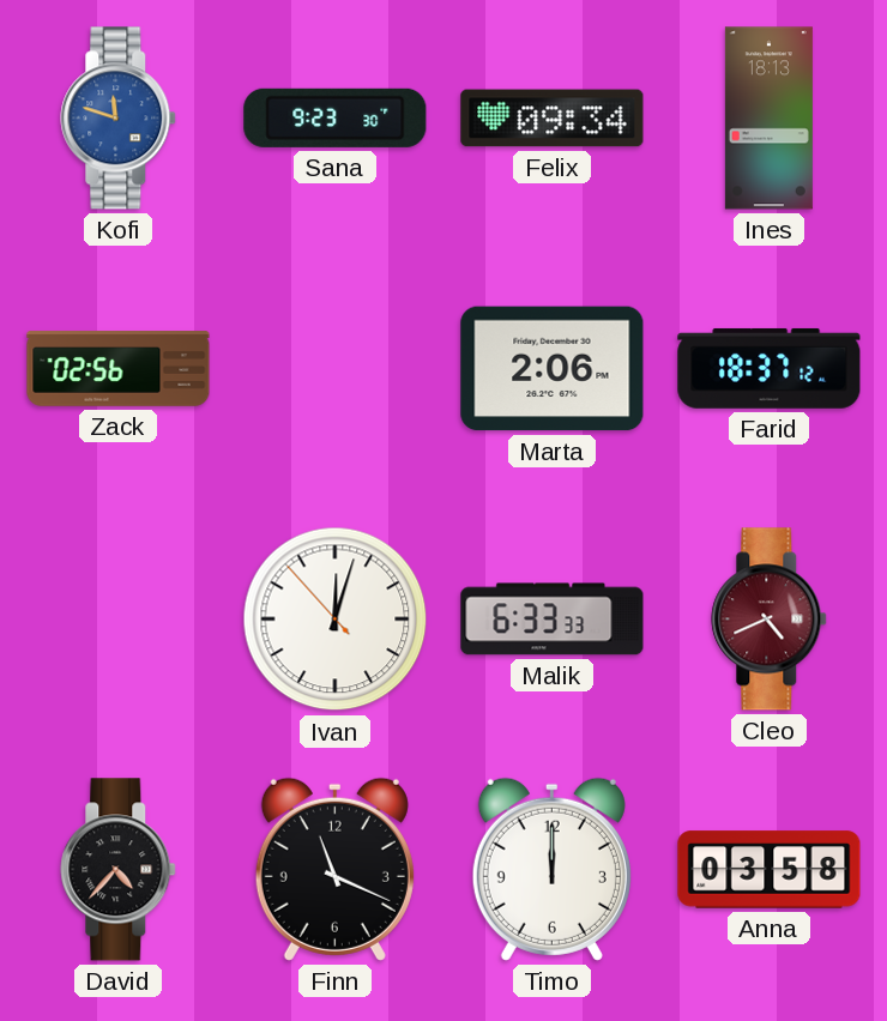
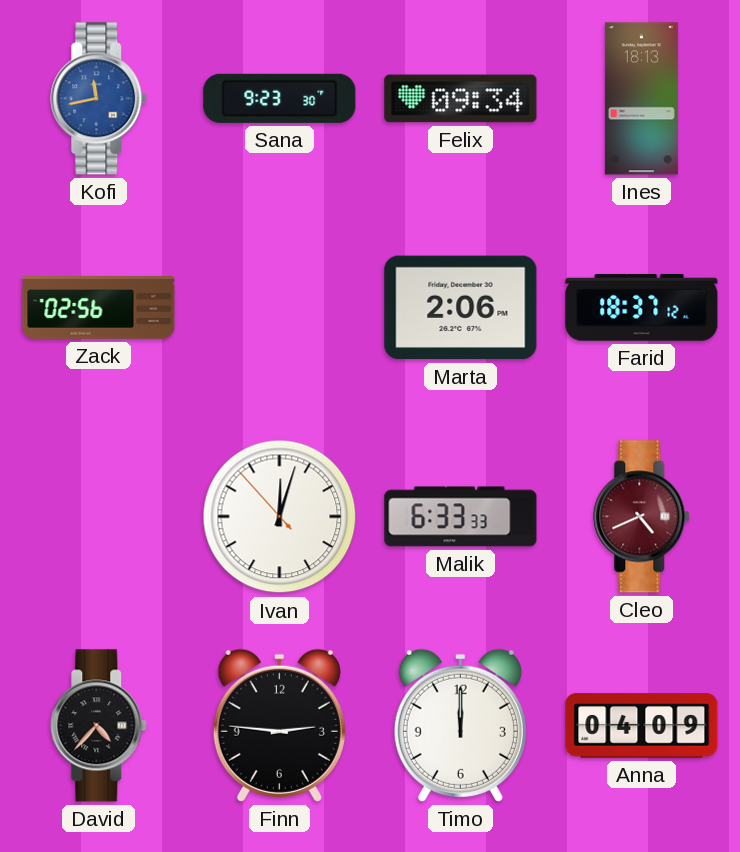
Kofi: 11:48 -> 11:43
Finn: 11:19 -> 2:46
Anna: 03:58 -> 04:09
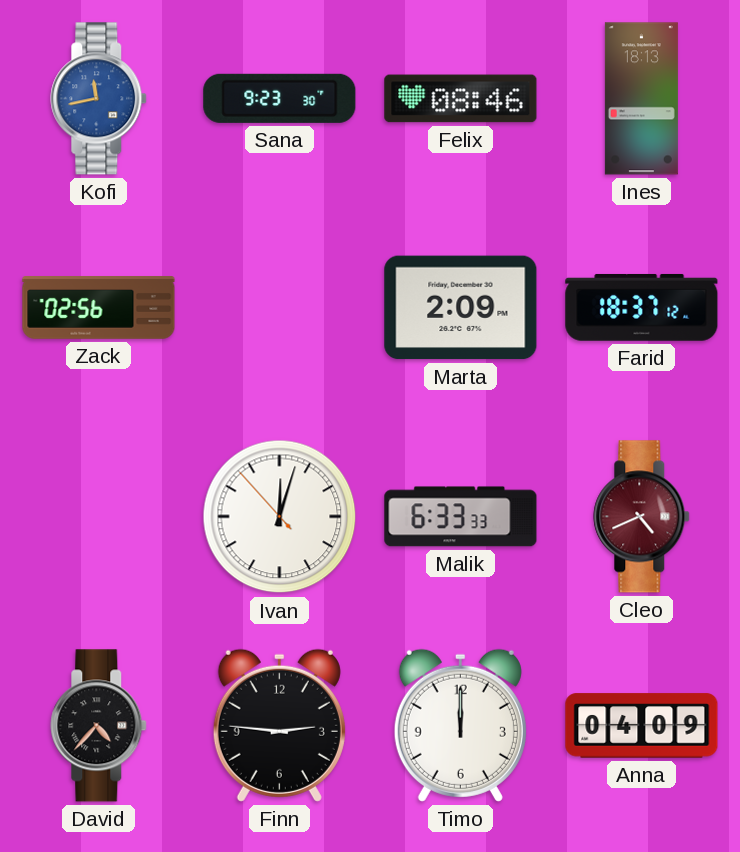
Felix: 09:34 -> 08:46
Marta: 2:06 -> 2:09
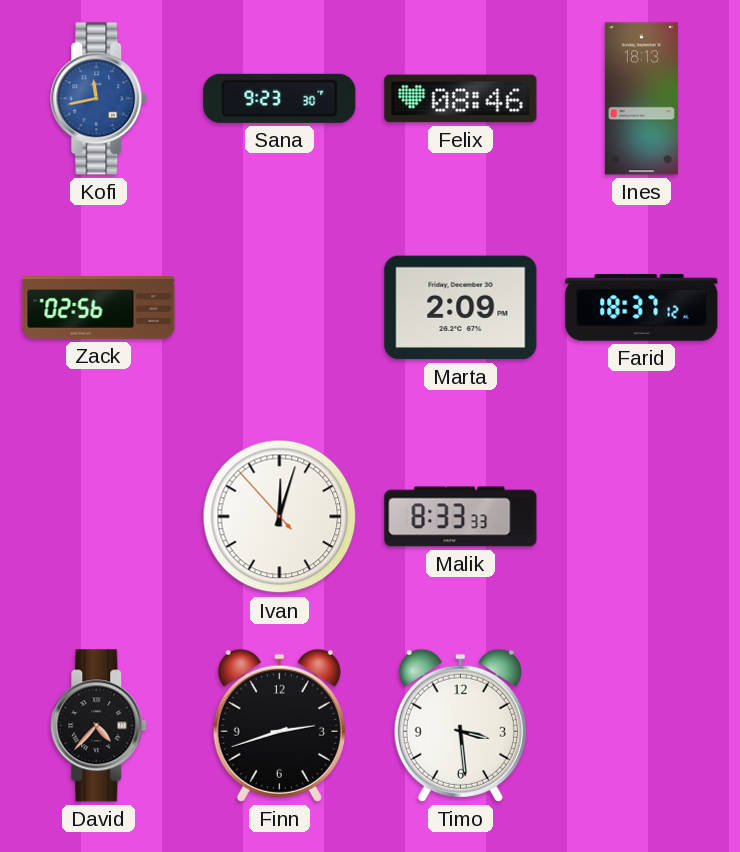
Malik: 6:33 -> 8:33
Cleo: 4:41 -> none
Finn: 2:46 -> 2:42
Timo: 12:00 -> 3:29
Anna: 04:09 -> none
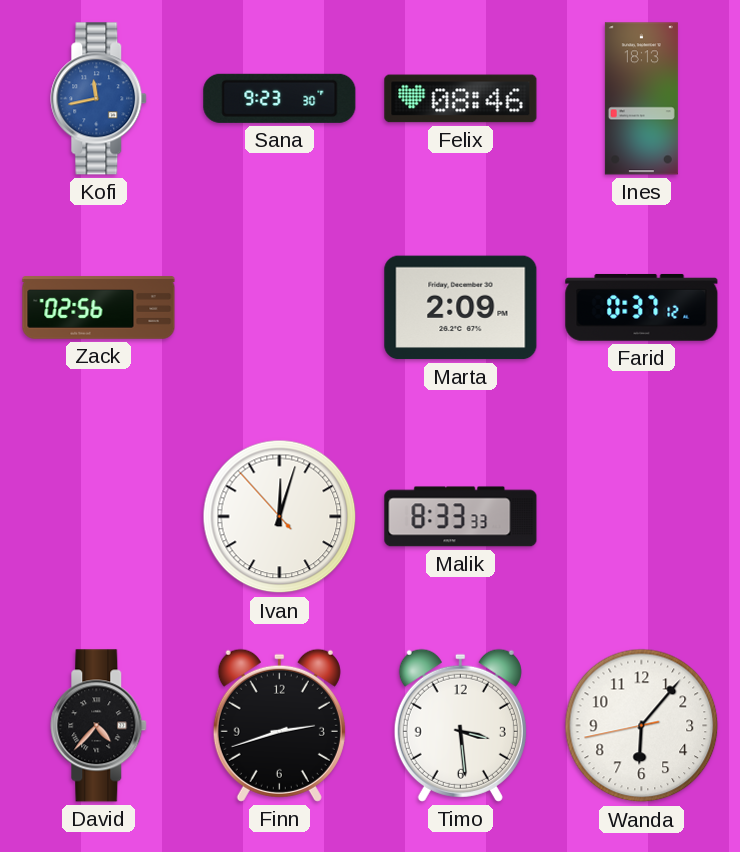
Farid: 18:37 -> 0:37
Wanda: none -> 6:06
